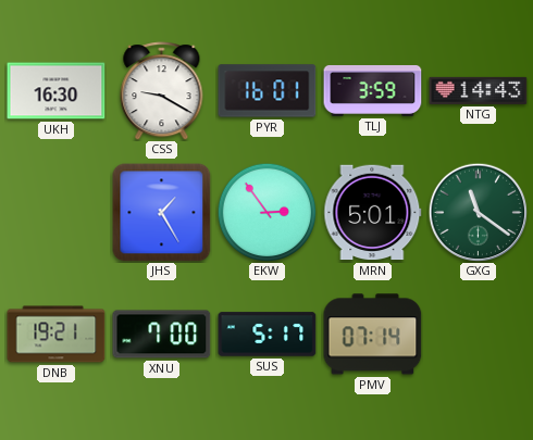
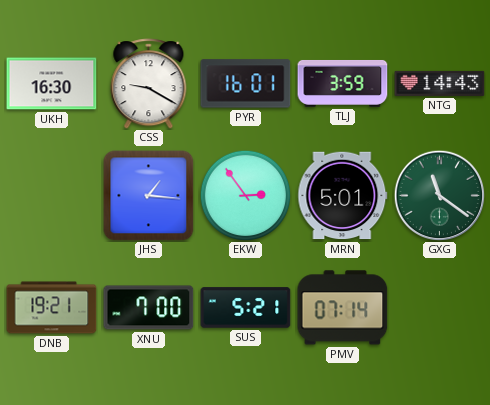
JHS: 1:25 -> 1:16
SUS: 5:17 -> 5:21
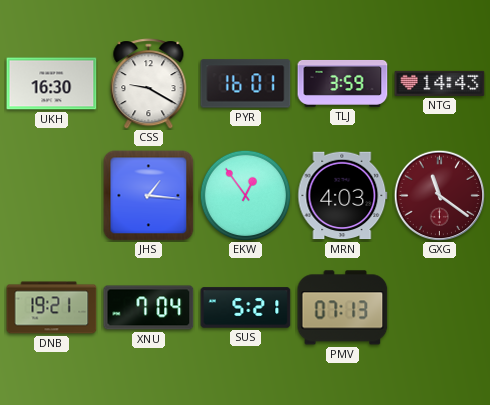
EKW: 2:54 -> 12:54
MRN: 5:01 -> 4:03
GXG dial: green -> burgundy
XNU: 7:00 -> 7:04
PMV: 07:14 -> 07:13
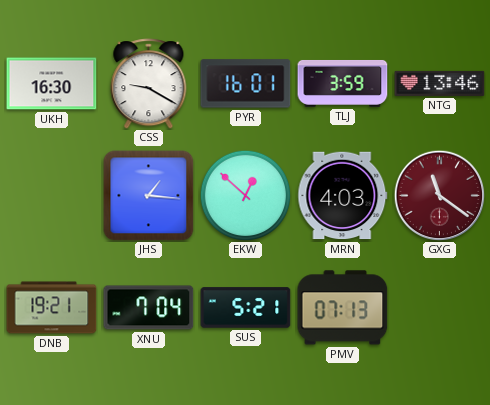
NTG: 14:43 -> 13:46
EKW: 12:54 -> 12:52
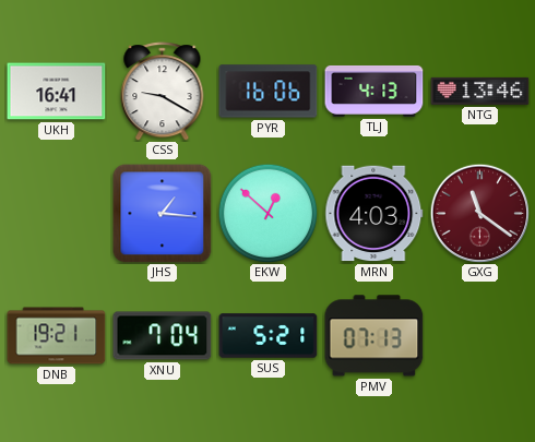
UKH: 16:30 -> 16:41
PYR: 16:01 -> 16:06
TLJ: 3:59 -> 4:13
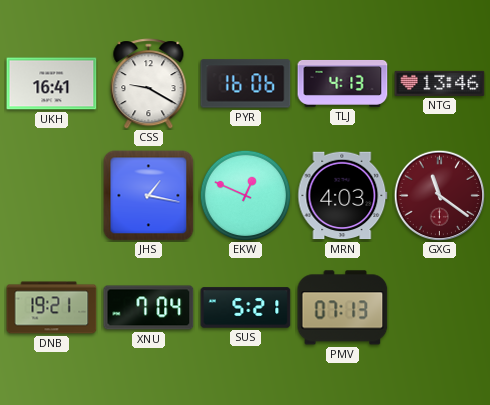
JHS: 1:16 -> 1:17
EKW: 12:52 -> 12:49
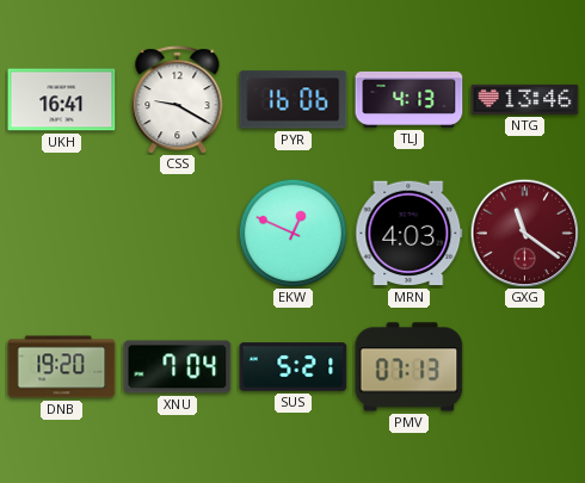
JHS: 1:17 -> none
DNB: 19:21 -> 19:20
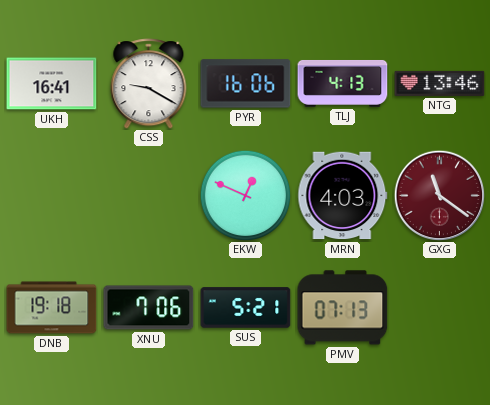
DNB: 19:20 -> 19:18
XNU: 7:04 -> 7:06
